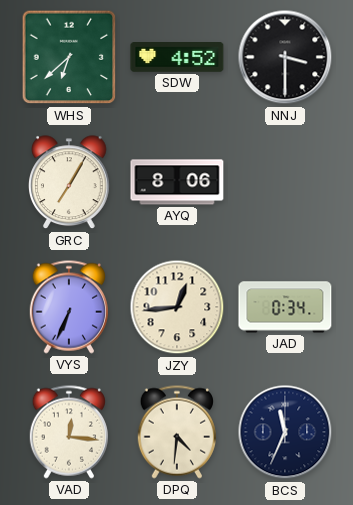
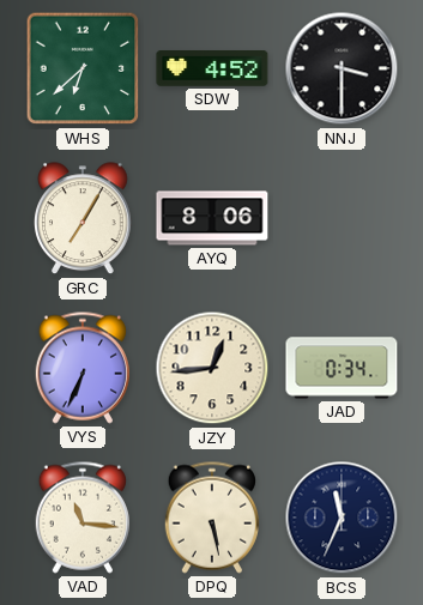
VAD: 12:16 -> 11:16
DPQ: 4:31 -> 5:28
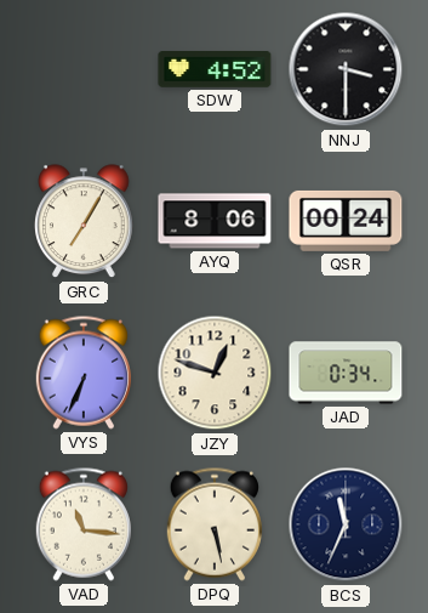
WHS: 6:38 -> none
QSR: none -> 00:24
JZY: 12:44 -> 12:48
